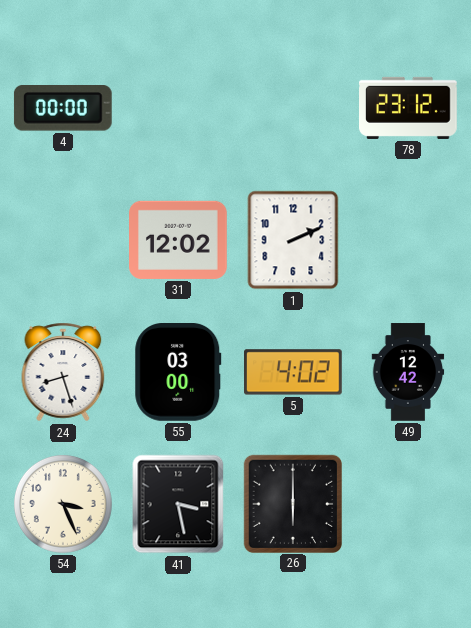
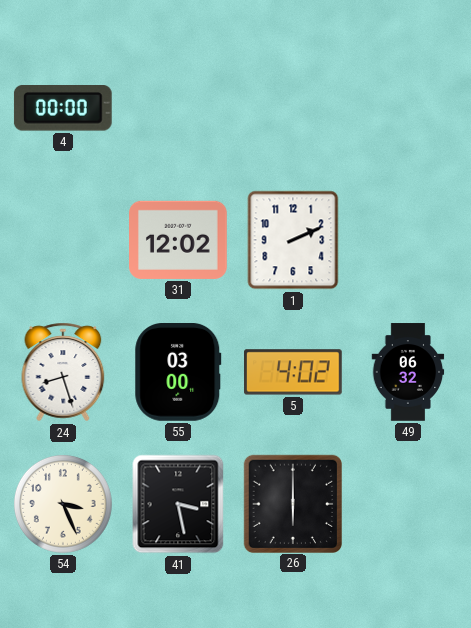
78: 23:12 -> none
49: 12:42 -> 06:32
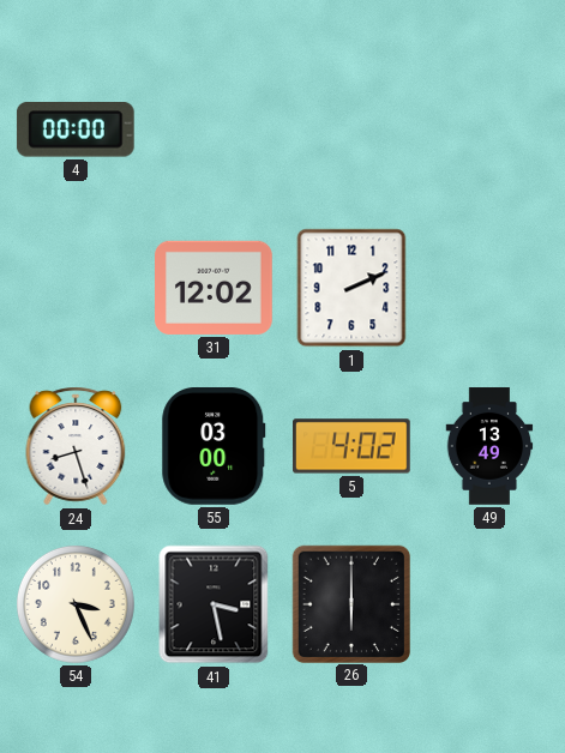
49: 06:32 -> 13:49
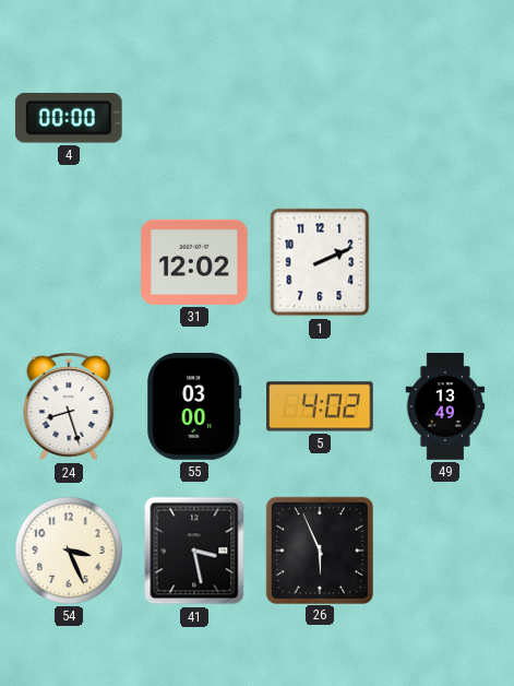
26: 6:00 -> 5:56
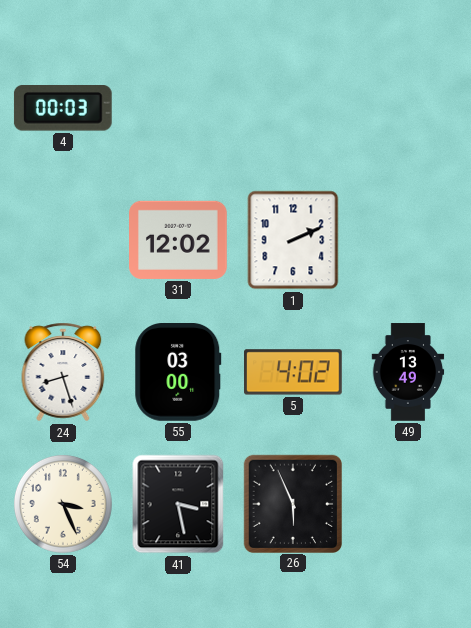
4: 00:00 -> 00:03
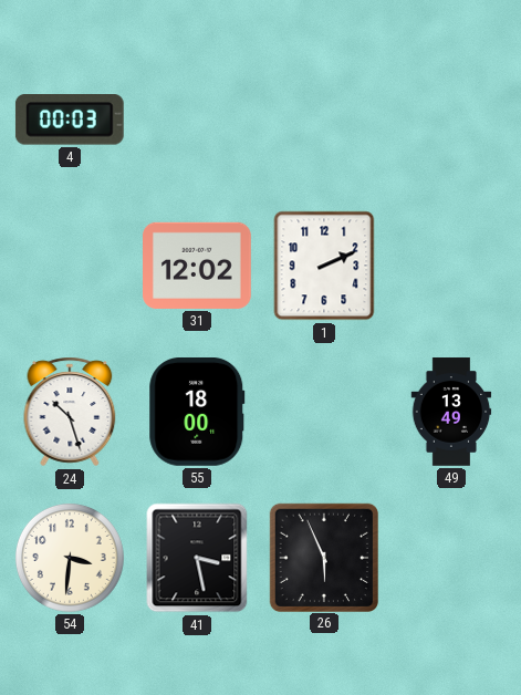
24: 8:27 -> 10:27
55: 03:00 -> 18:00
5: 4:02 -> none
54: 3:26 -> 3:31
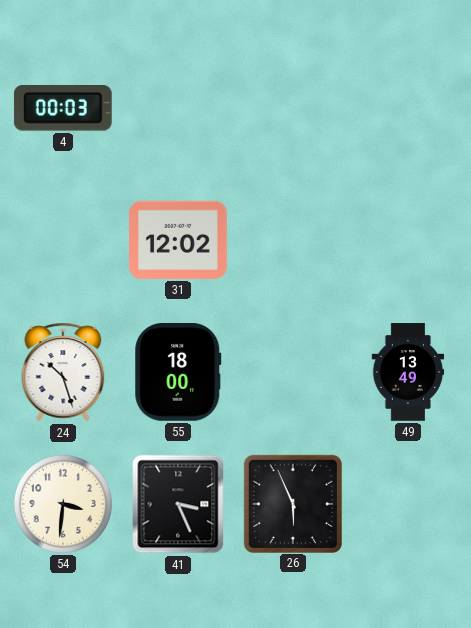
1: 2:11 -> none
41: 3:28 -> 3:26
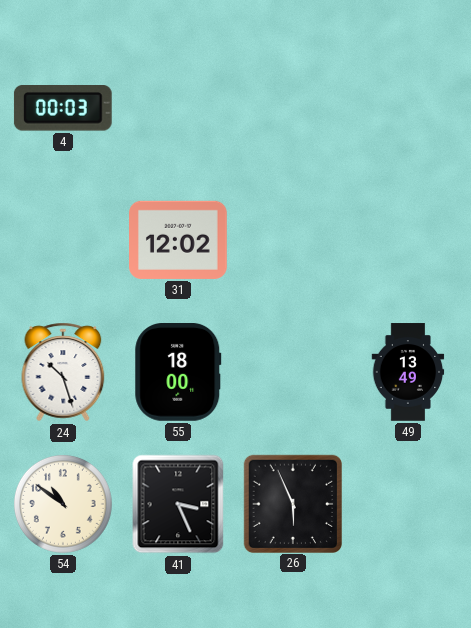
54: 3:31 -> 10:51
